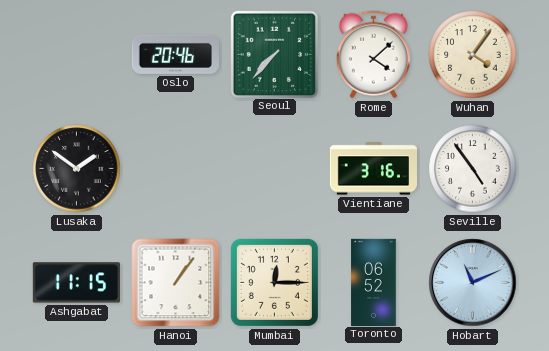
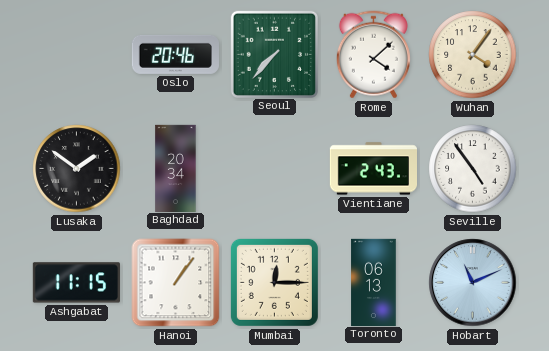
Baghdad: none -> 20:34
Vientiane: 3:16 -> 2:43
Toronto: 06:52 -> 06:13
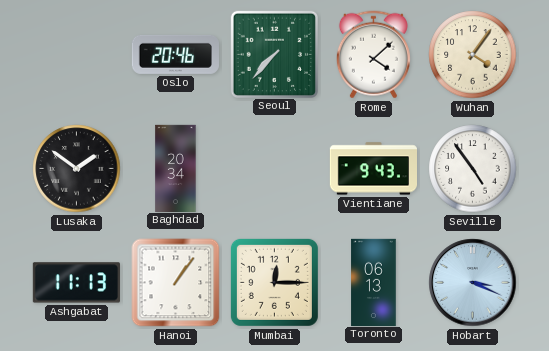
Vientiane: 2:43 -> 9:43
Ashgabat: 11:15 -> 11:13
Hobart: 11:11 -> 3:19
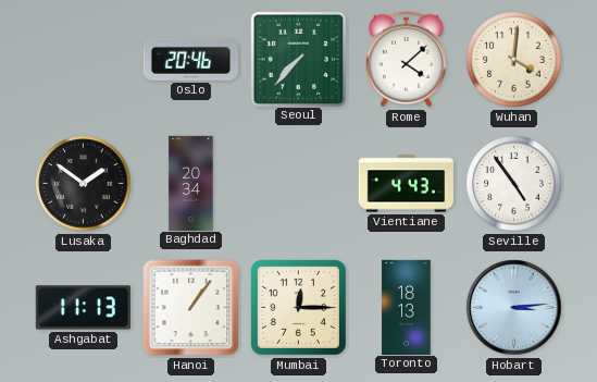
Wuhan: 4:06 -> 4:01
Vientiane: 9:43 -> 4:43
Toronto: 06:13 -> 18:13
Hobart: 3:19 -> 3:14
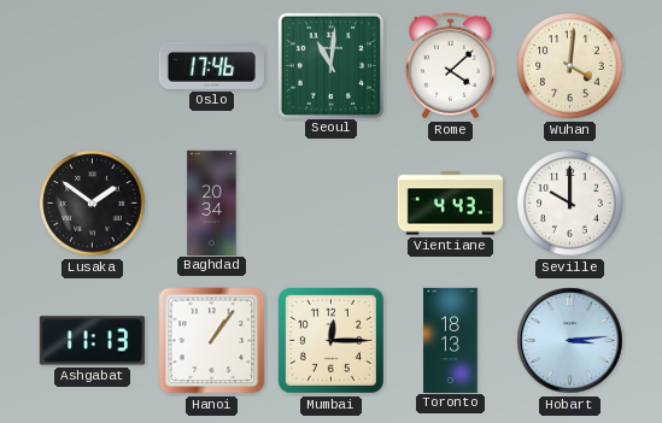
Oslo: 20:46 -> 17:46
Seoul: 7:37 -> 11:01
Seville: 4:54 -> 10:00
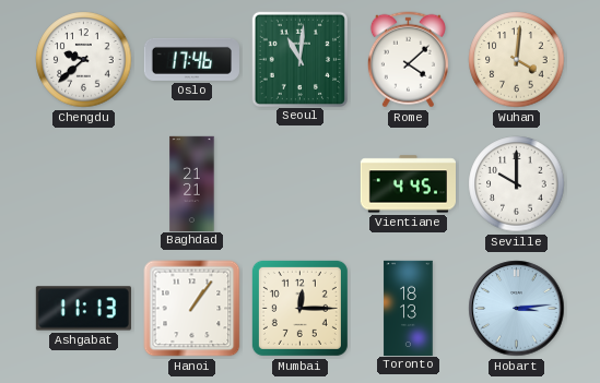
Chengdu: none -> 9:38
Lusaka: 1:51 -> none
Baghdad: 20:34 -> 21:21
Vientiane: 4:43 -> 4:45
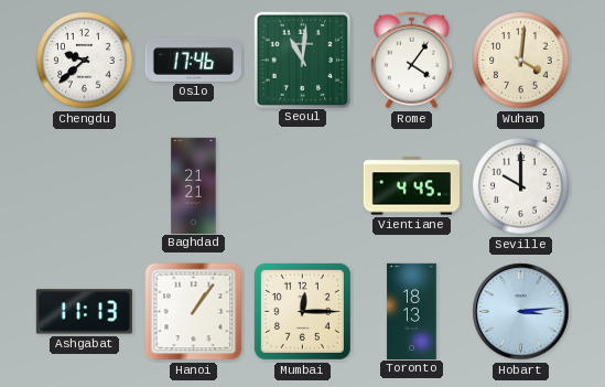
Rome: 4:08 -> 4:06
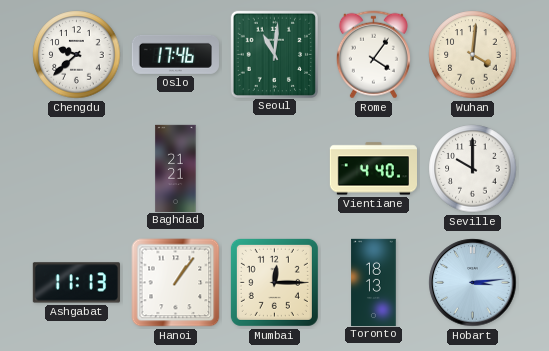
Vientiane: 4:45 -> 4:40
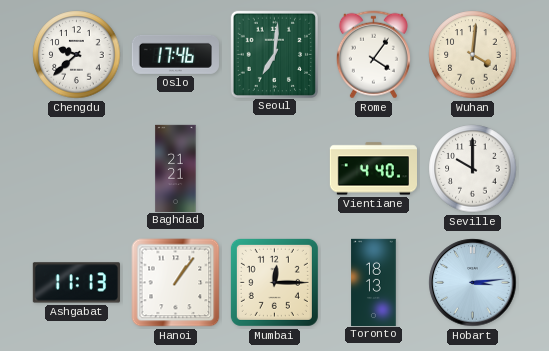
Seoul: 11:01 -> 7:01
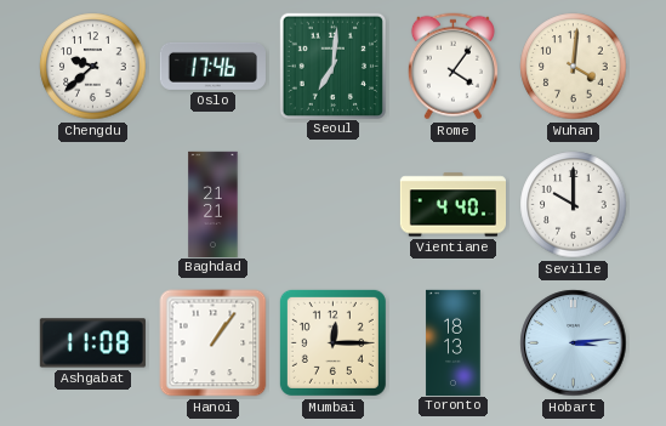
Ashgabat: 11:13 -> 11:08
